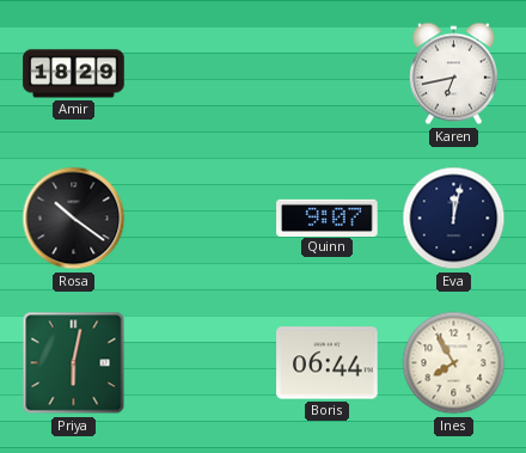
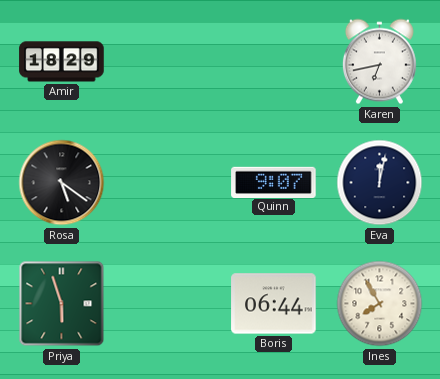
Rosa: 10:21 -> 5:21
Priya: 6:02 -> 5:57
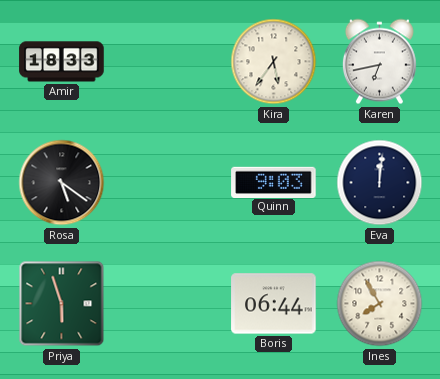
Amir: 18:29 -> 18:33
Kira: none -> 5:36
Quinn: 9:07 -> 9:03
Eva: 12:02 -> 12:01
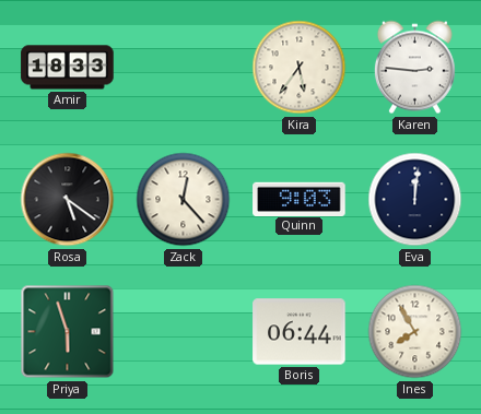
Karen: 6:43 -> 2:46
Zack: none -> 12:23
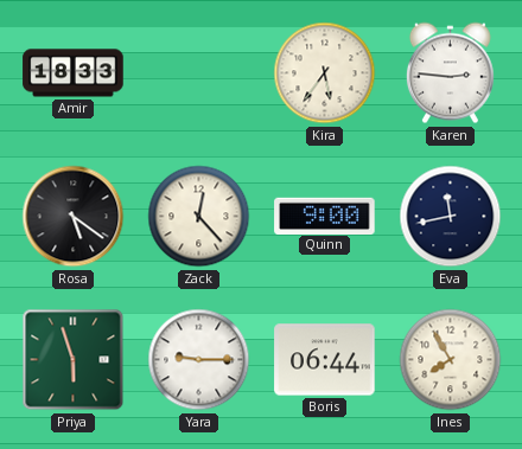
Quinn: 9:03 -> 9:00
Eva: 12:01 -> 11:43
Yara: none -> 9:15
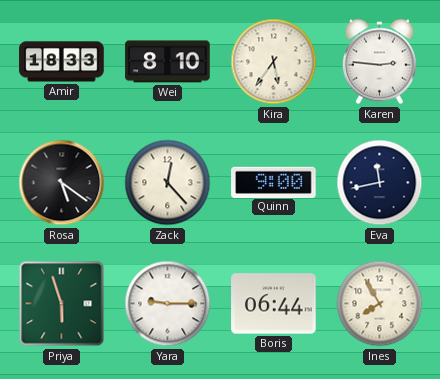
Wei: none -> 8:10
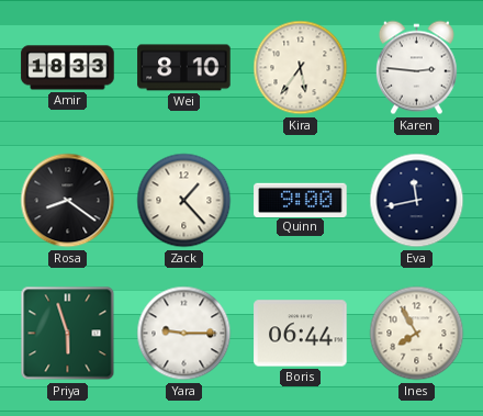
Rosa: 5:21 -> 8:21
Zack: 12:23 -> 1:23
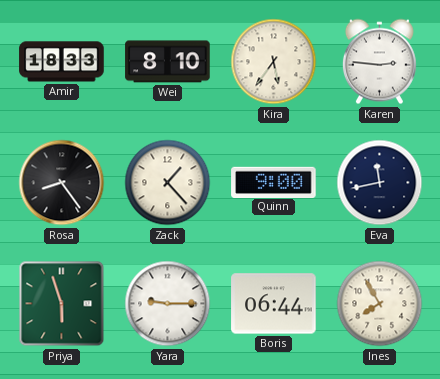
Rosa: 8:21 -> 8:24
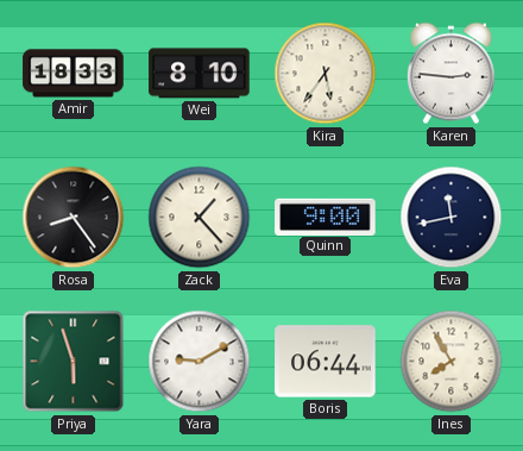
Yara: 9:15 -> 9:10
